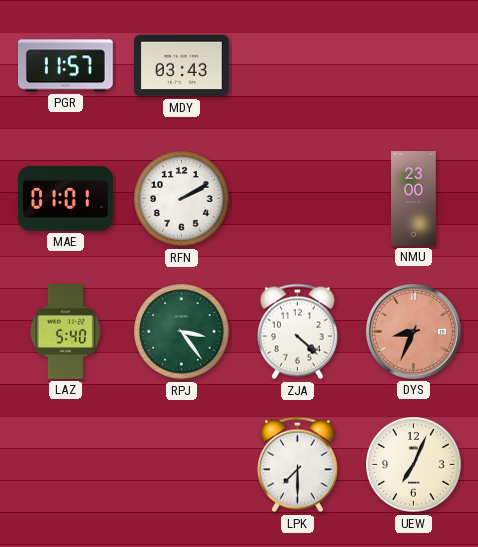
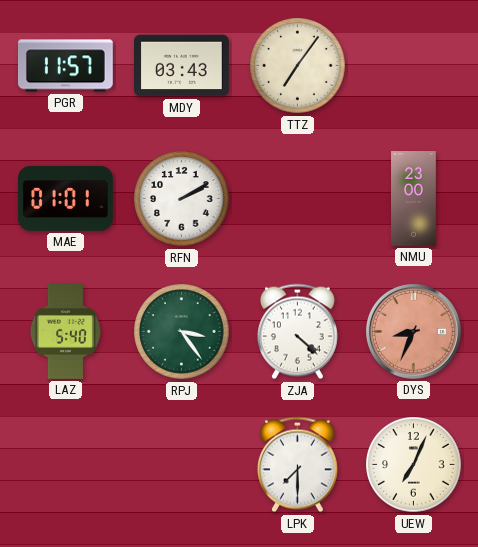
TTZ: none -> 7:06
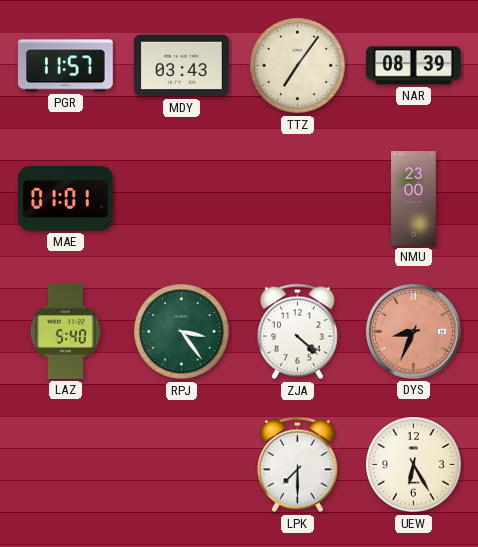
NAR: none -> 08:39
RFN: 2:10 -> none
UEW: 7:04 -> 6:25
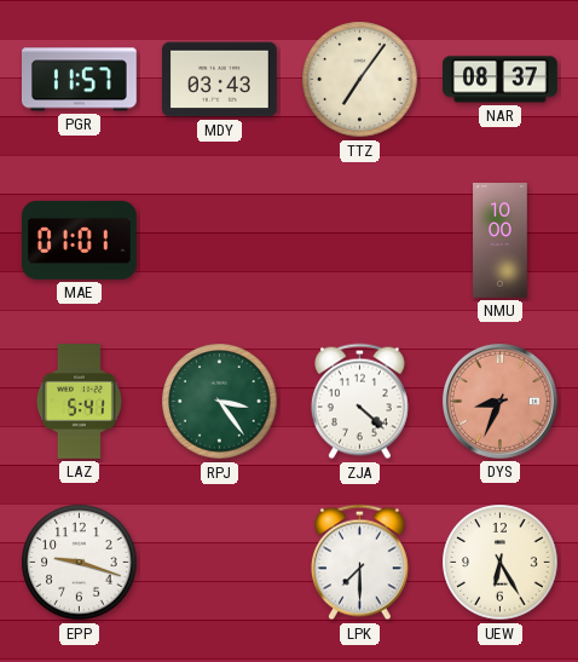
NAR: 08:39 -> 08:37
NMU: 23:00 -> 10:00
LAZ: 5:40 -> 5:41
EPP: none -> 9:18
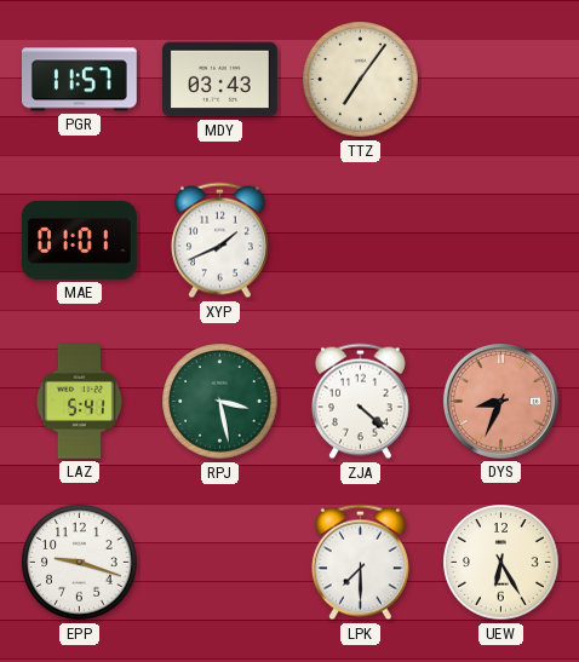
NAR: 08:37 -> none
XYP: none -> 1:41
NMU: 10:00 -> none
RPJ: 3:24 -> 3:28
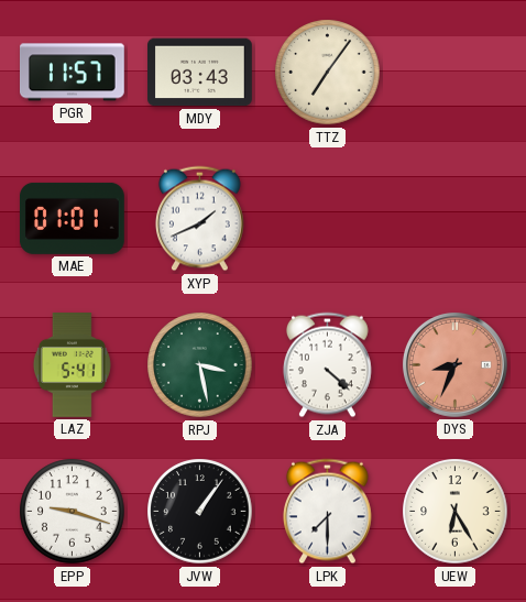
JVW: none -> 1:06
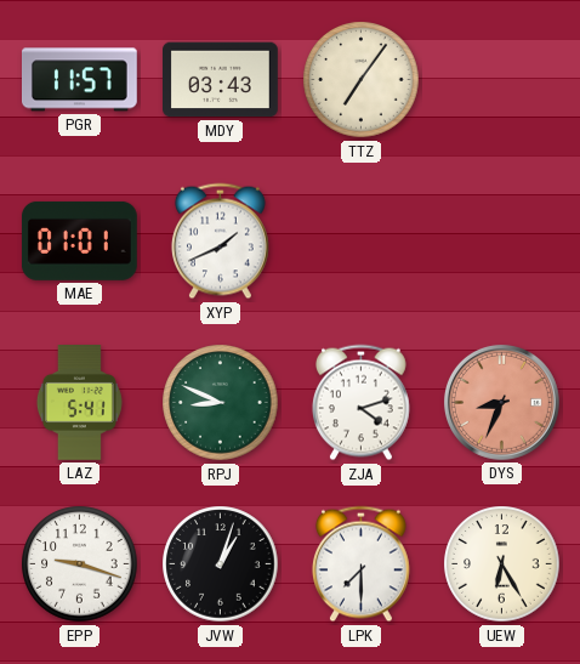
RPJ: 3:28 -> 8:49
ZJA: 4:22 -> 4:12
JVW: 1:06 -> 1:03
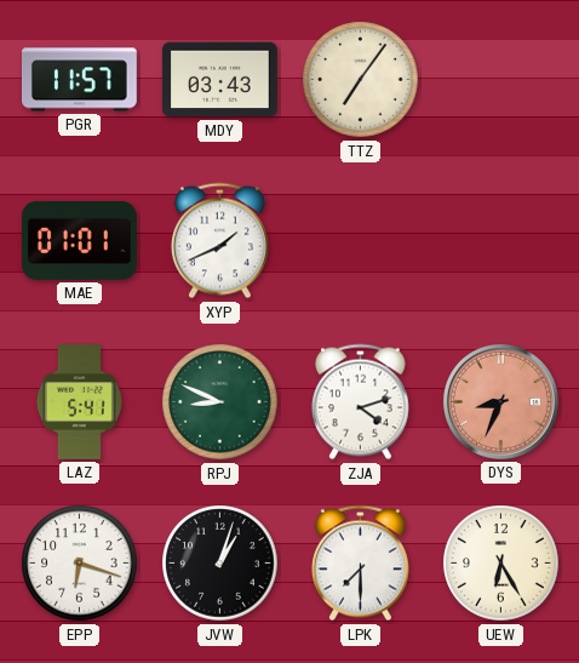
EPP: 9:18 -> 6:18
